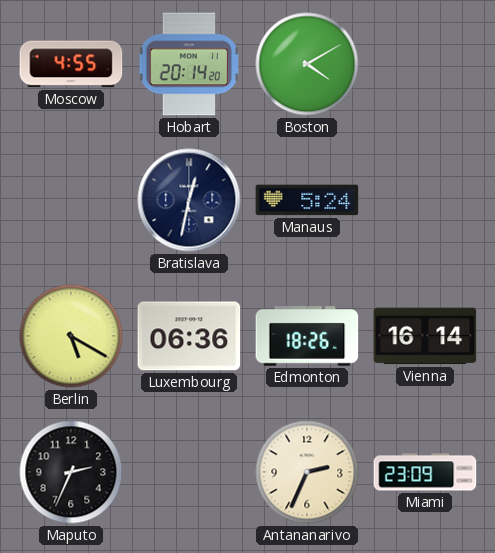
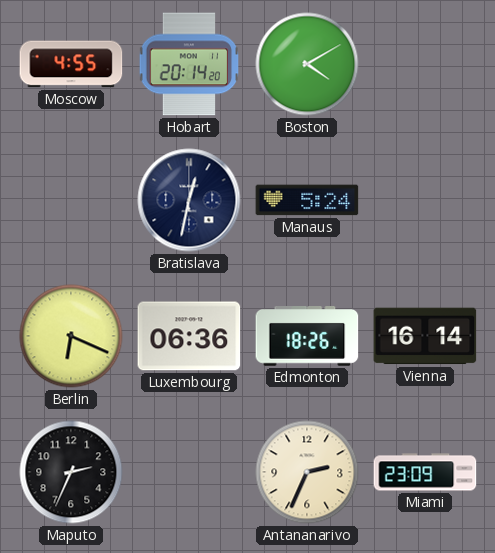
Berlin: 5:20 -> 6:19
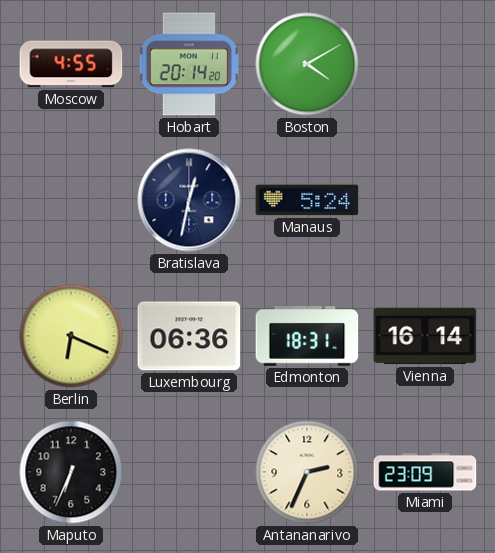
Edmonton: 18:26 -> 18:31
Maputo: 2:34 -> 6:34
